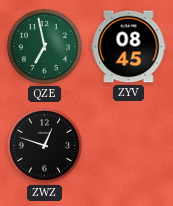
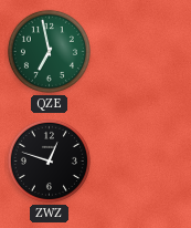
ZYV: 08:45 -> none
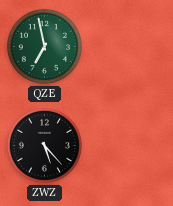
ZWZ: 12:48 -> 5:23
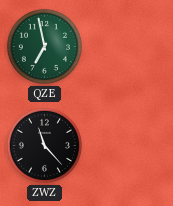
ZWZ: 5:23 -> 11:23
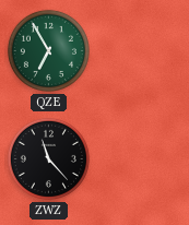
QZE: 6:58 -> 6:55
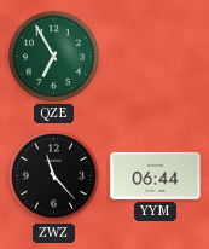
YYM: none -> 06:44
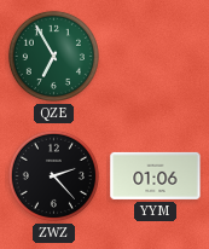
ZWZ: 11:23 -> 2:23
YYM: 06:44 -> 01:06
